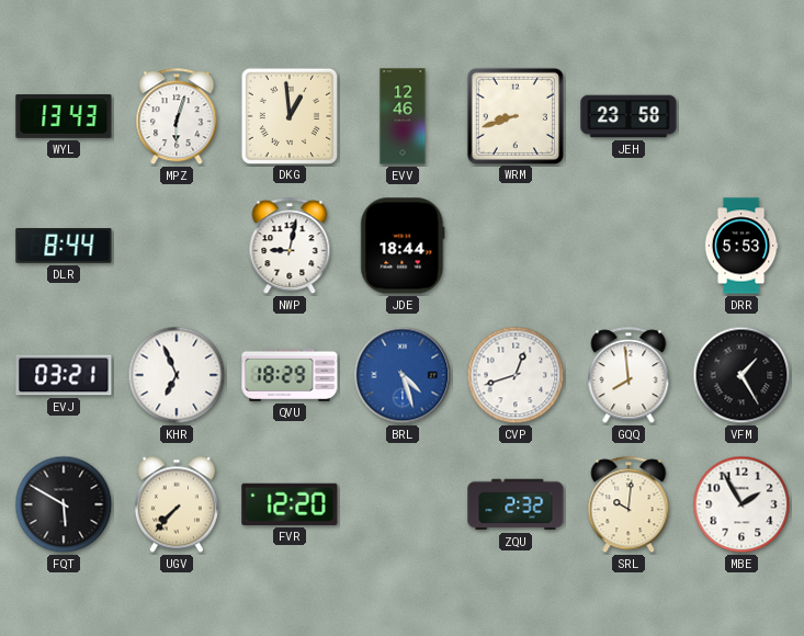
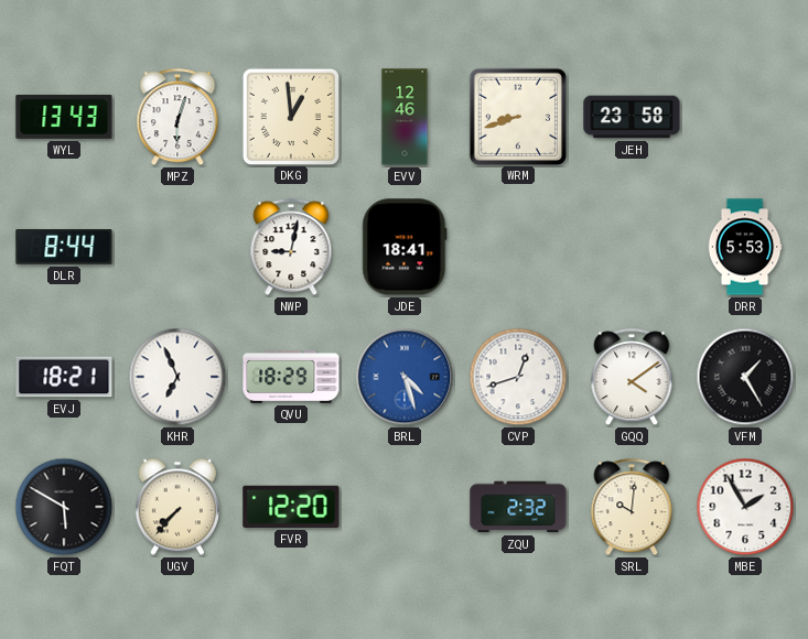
JDE: 18:44 -> 18:41
EVJ: 03:21 -> 18:21
GQQ: 7:59 -> 4:09
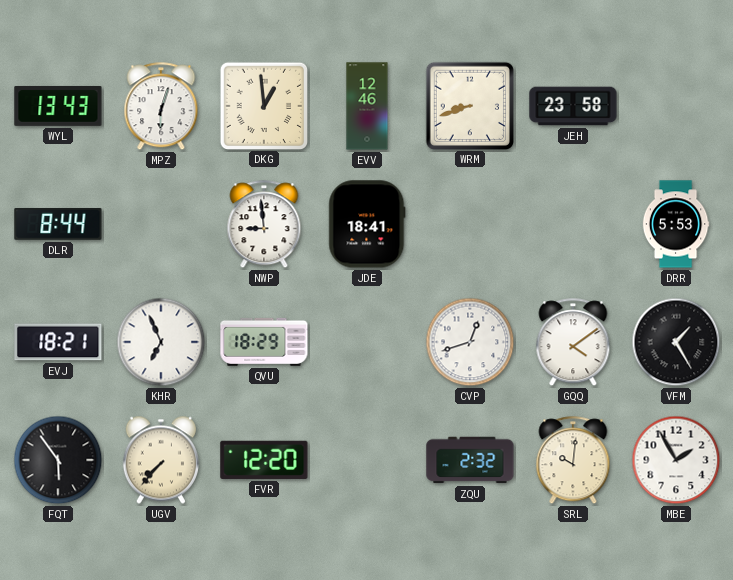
NWP: 9:02 -> 8:59
BRL: 4:27 -> none
FQT: 5:50 -> 5:54
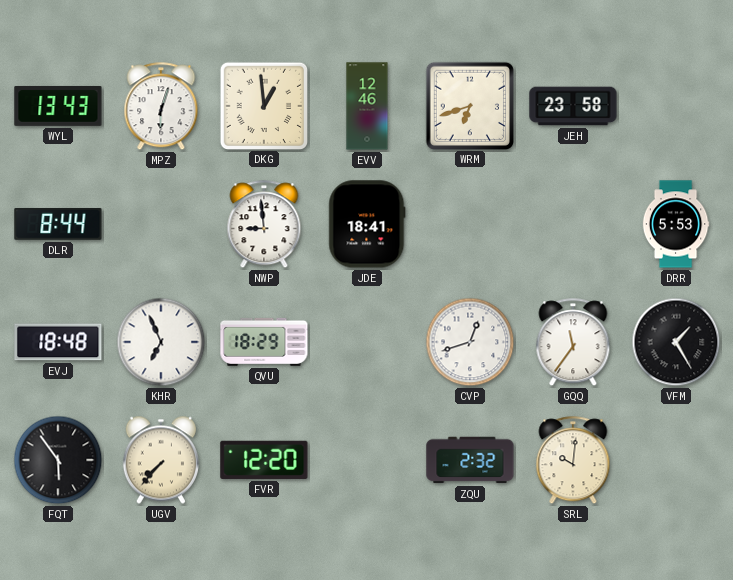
WRM: 8:42 -> 6:42
EVJ: 18:21 -> 18:48
GQQ: 4:09 -> 11:36
MBE: 1:55 -> none
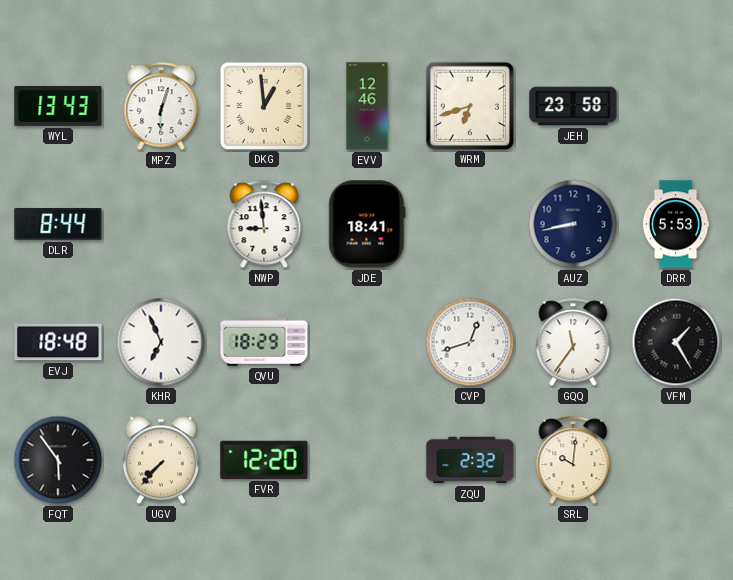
AUZ: none -> 8:43
